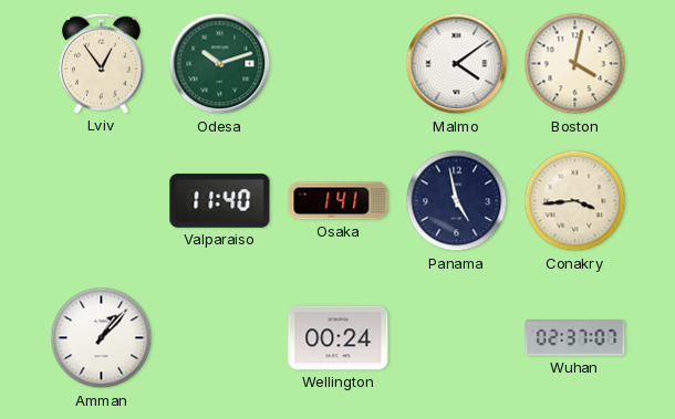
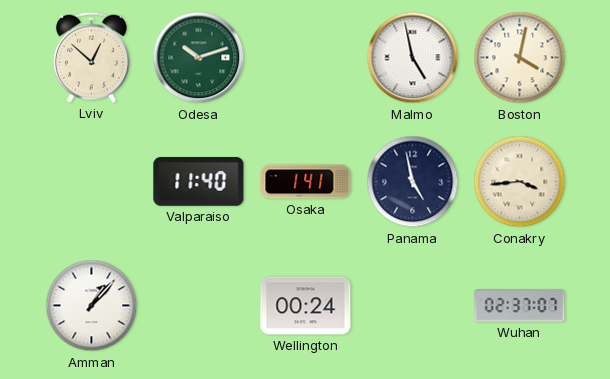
Lviv: 12:54 -> 12:52
Malmo: 4:09 -> 4:58
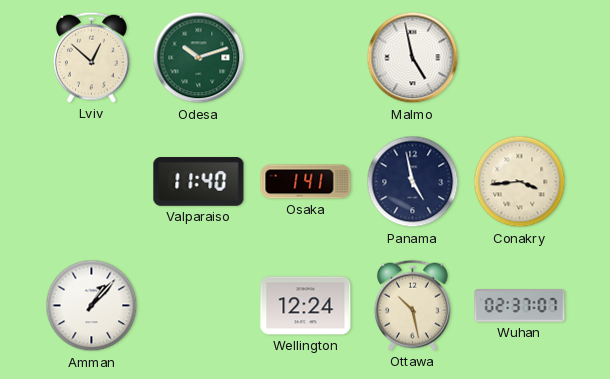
Boston: 4:02 -> none
Wellington: 00:24 -> 12:24
Ottawa: none -> 10:28
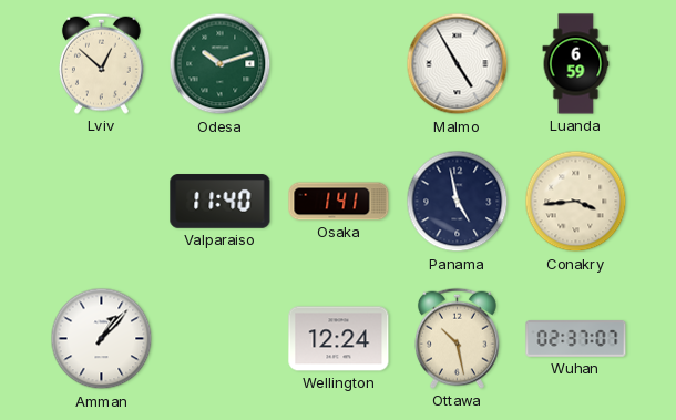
Malmo: 4:58 -> 4:55
Luanda: none -> 6:59
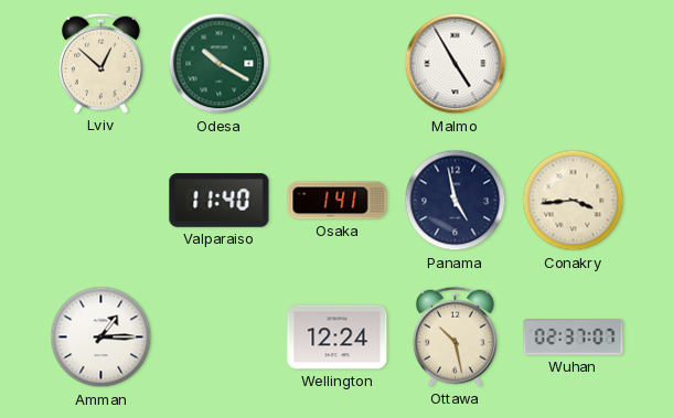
Odesa: 10:12 -> 10:20
Luanda: 6:59 -> none
Amman: 1:07 -> 1:15
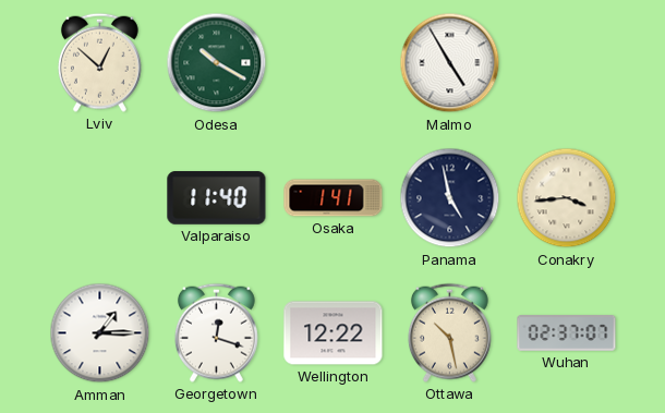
Georgetown: none -> 12:18
Wellington: 12:24 -> 12:22
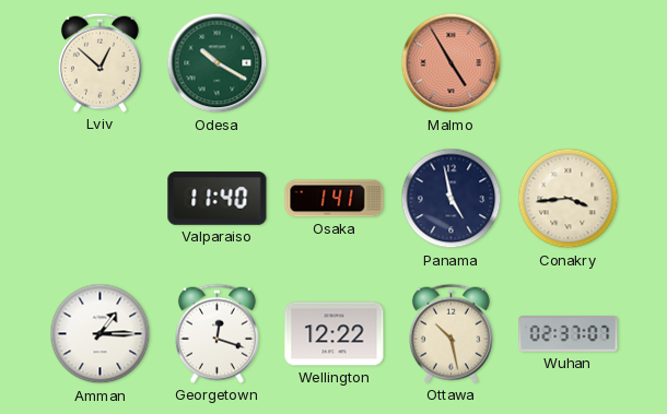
Malmo dial: white -> salmon
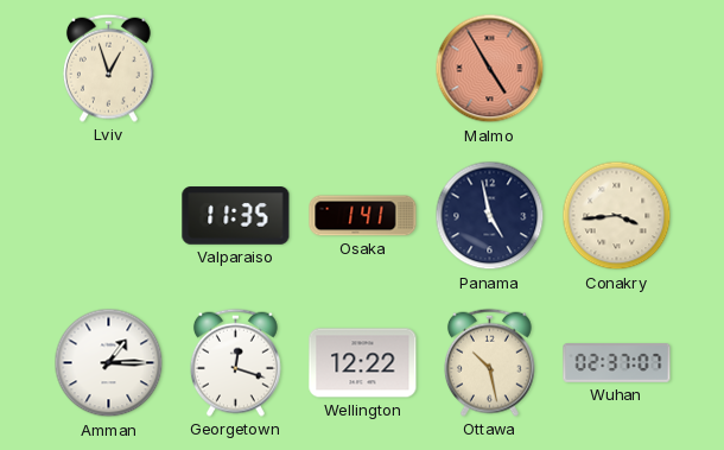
Lviv: 12:52 -> 12:57
Odesa: 10:20 -> none
Valparaiso: 11:40 -> 11:35
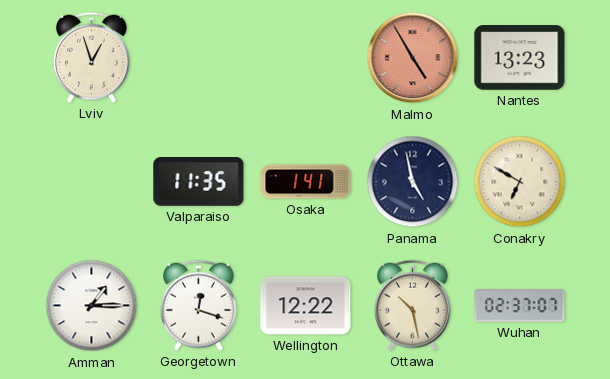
Nantes: none -> 13:23
Conakry: 3:44 -> 6:50
